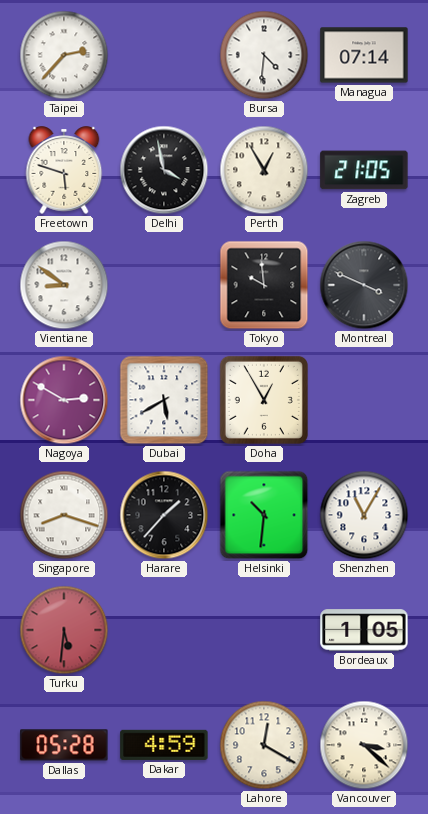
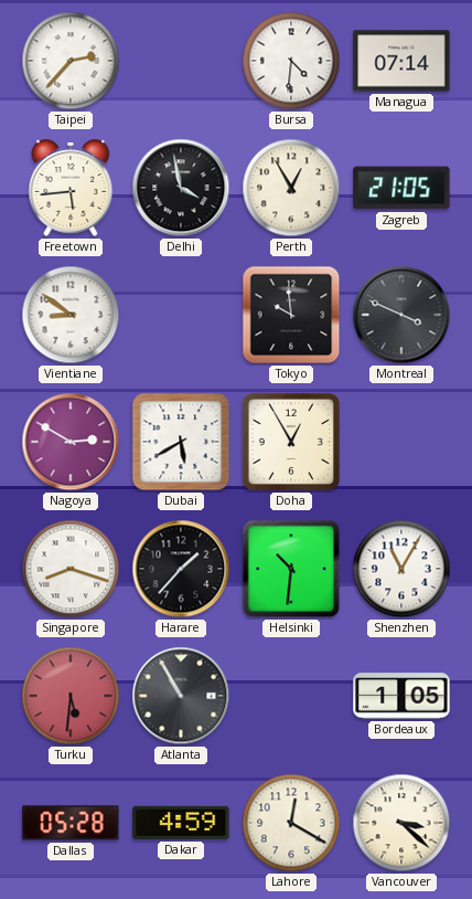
Freetown: 5:48 -> 5:44
Atlanta: none -> 10:55
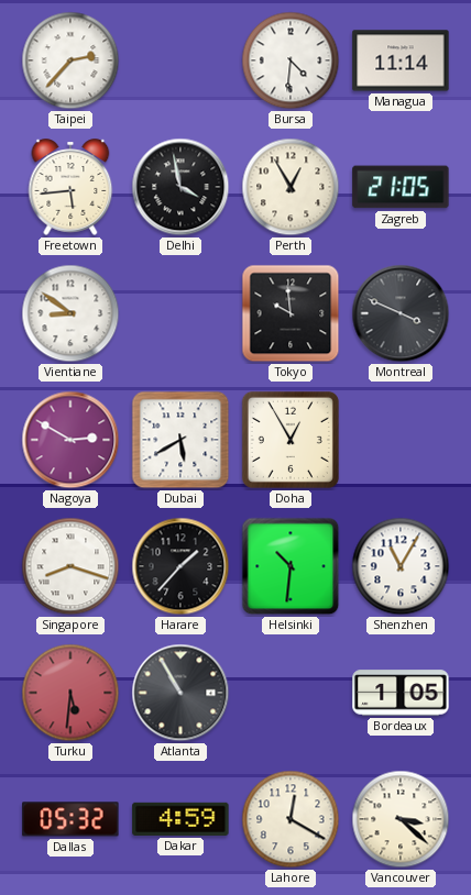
Managua: 07:14 -> 11:14
Dallas: 05:28 -> 05:32
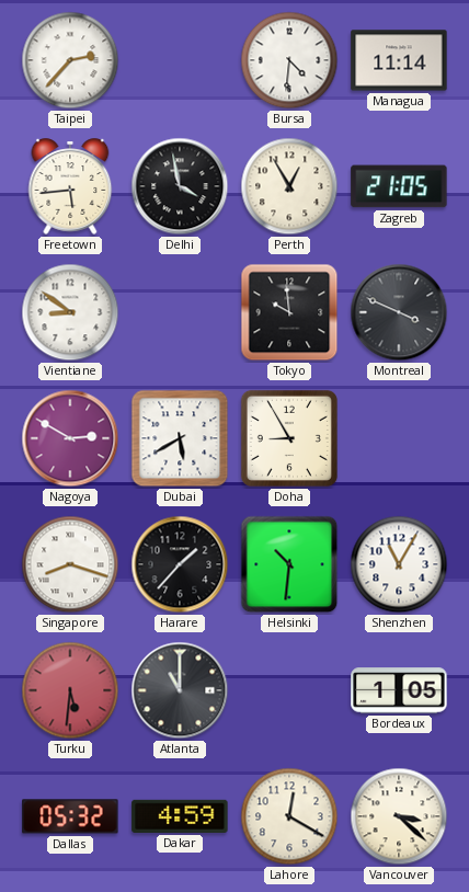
Doha: 12:55 -> 8:55
Atlanta: 10:55 -> 11:00
